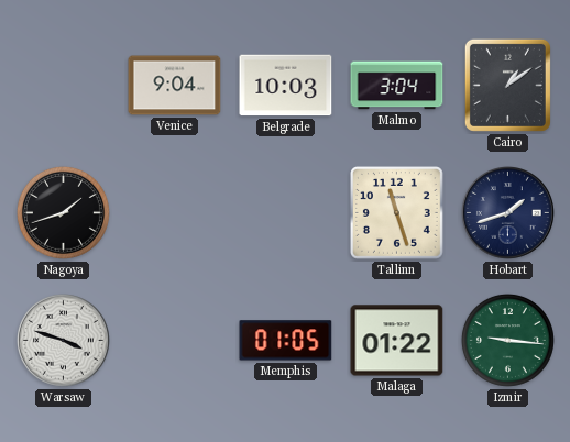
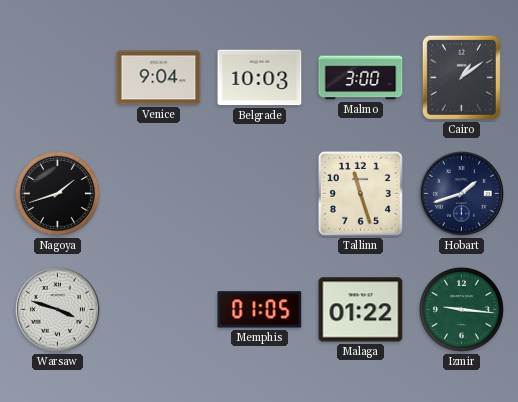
Malmo: 3:04 -> 3:00
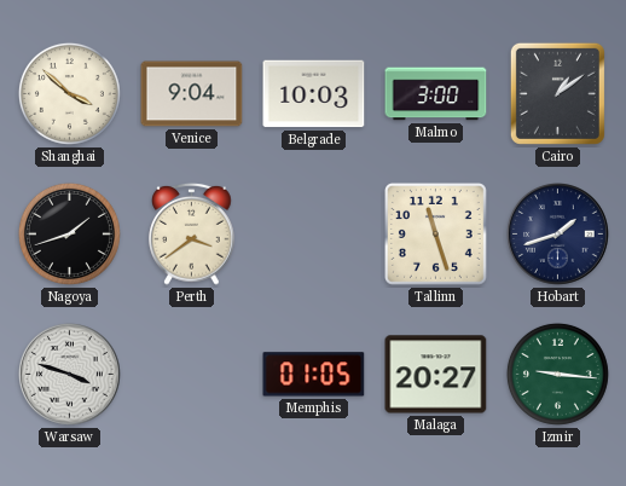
Shanghai: none -> 3:52
Perth: none -> 3:39
Malaga: 01:22 -> 20:27
